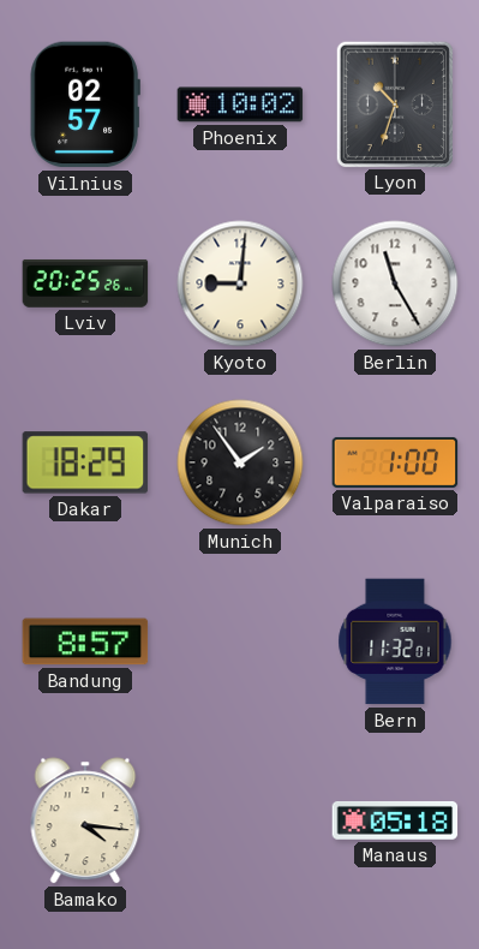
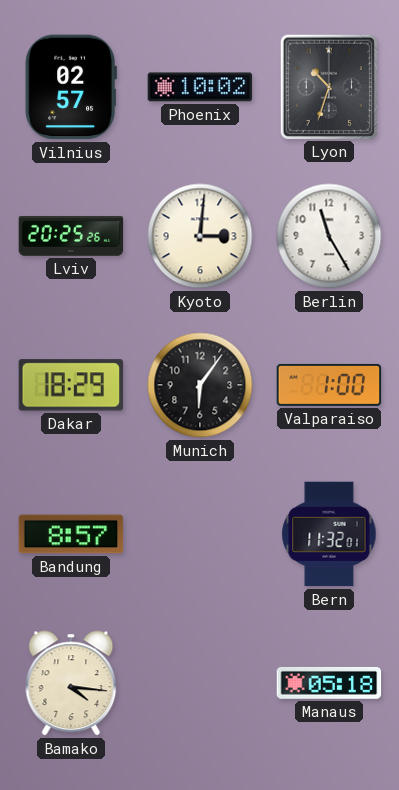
Kyoto: 9:01 -> 3:01
Munich: 1:54 -> 6:06
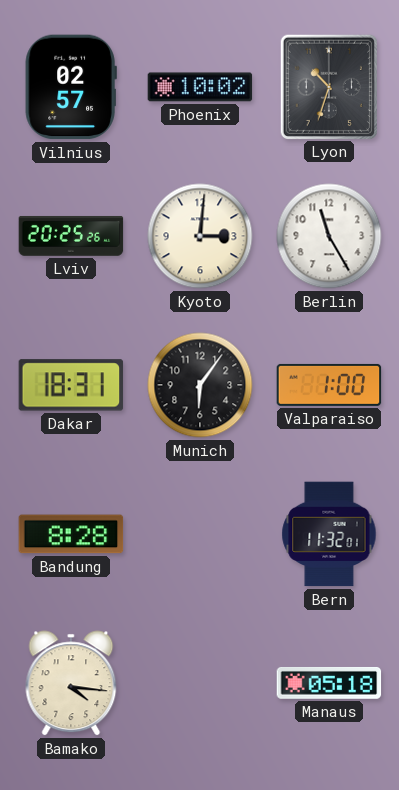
Dakar: 18:29 -> 18:31
Bandung: 8:57 -> 8:28
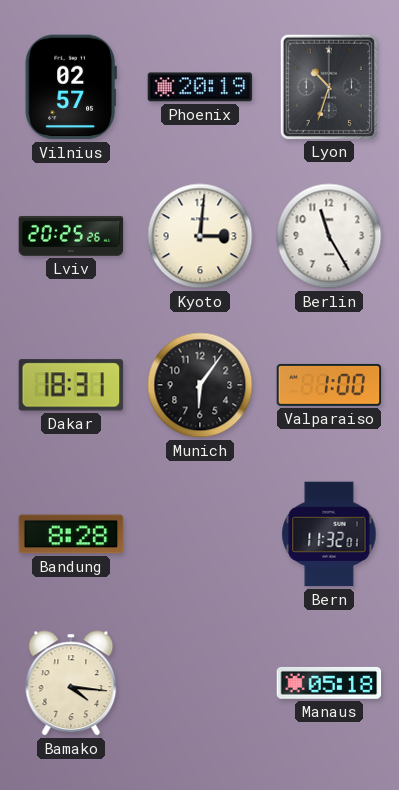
Phoenix: 10:02 -> 20:19
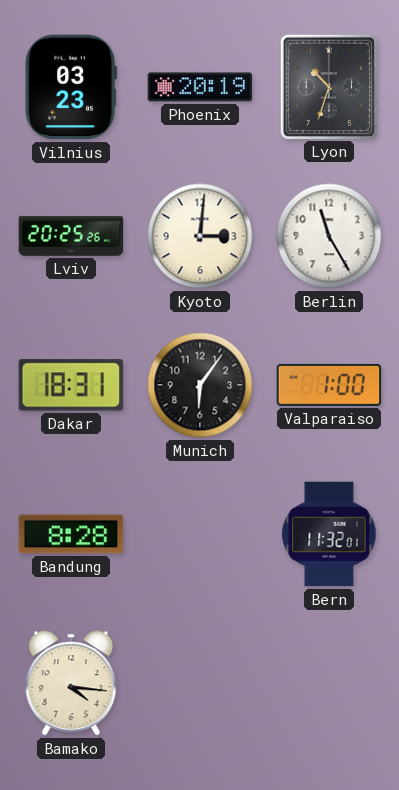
Vilnius: 02:57 -> 03:23
Manaus: 05:18 -> none
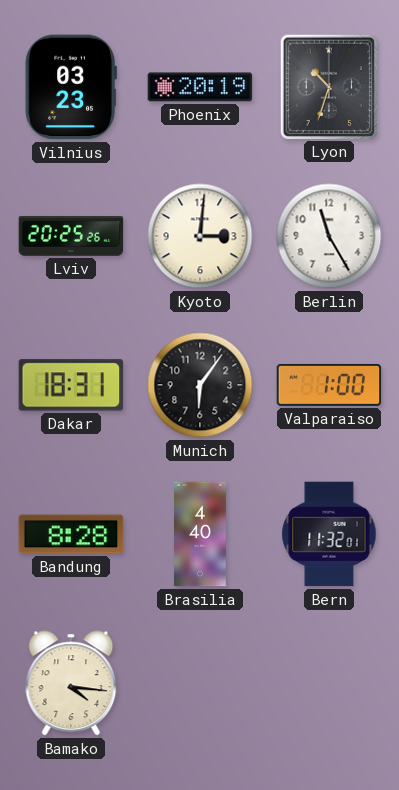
Brasilia: none -> 4:40
